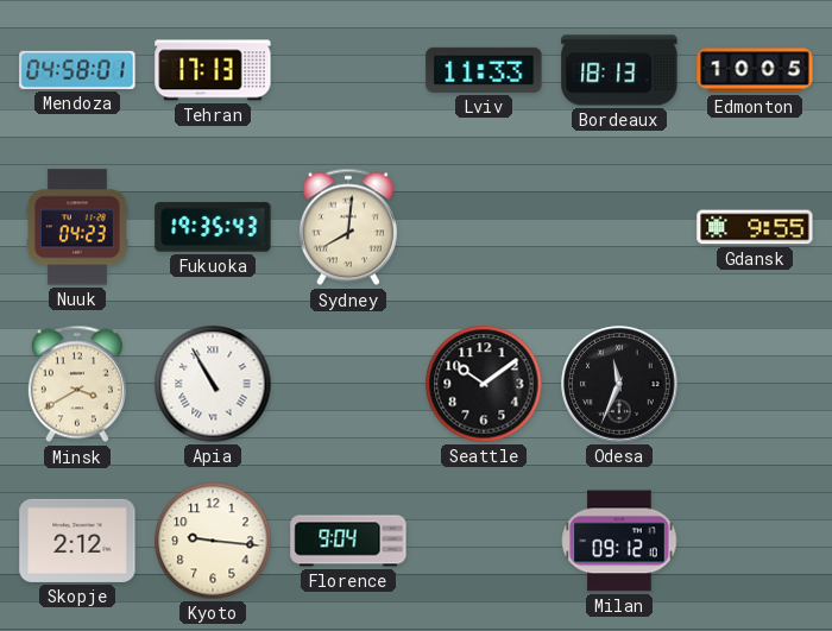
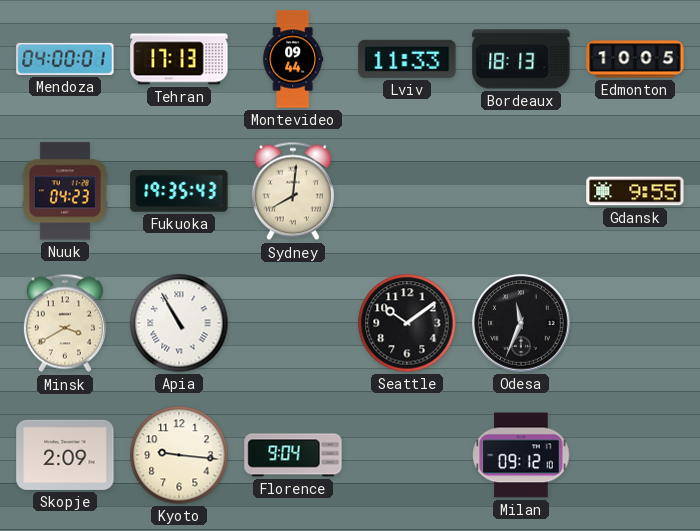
Mendoza: 04:58 -> 04:00
Montevideo: none -> 09:44
Skopje: 2:12 -> 2:09
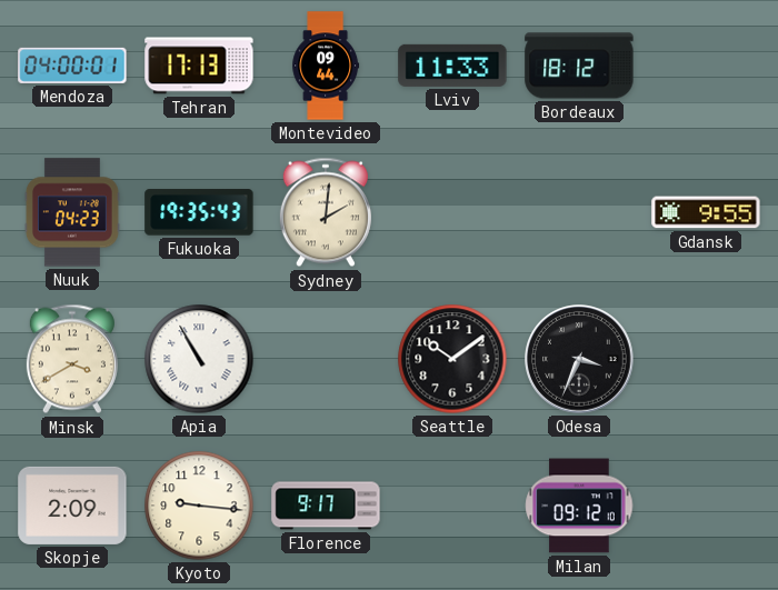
Bordeaux: 18:13 -> 18:12
Edmonton: 10:05 -> none
Sydney: 8:01 -> 2:01
Odesa: 11:34 -> 3:34
Florence: 9:04 -> 9:17
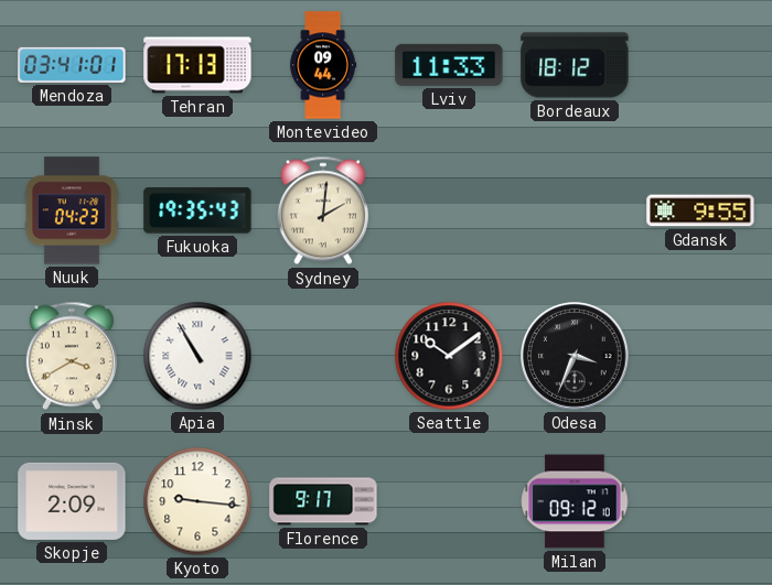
Mendoza: 04:00 -> 03:41
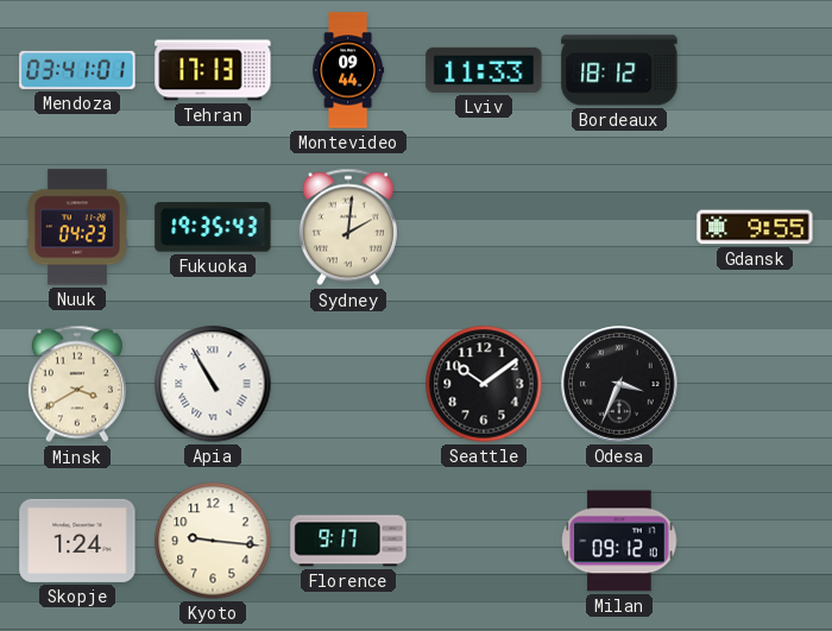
Skopje: 2:09 -> 1:24
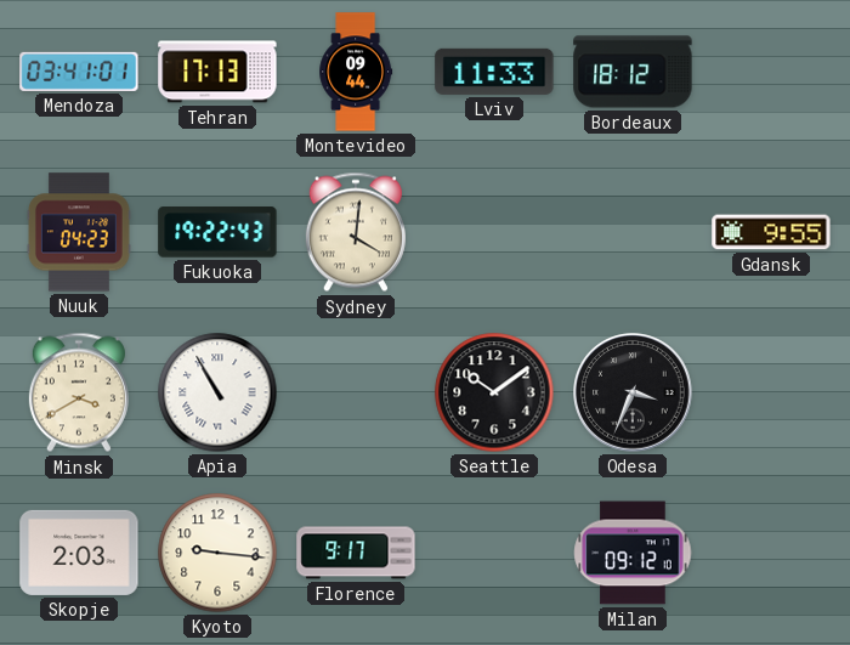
Fukuoka: 19:35 -> 19:22
Sydney: 2:01 -> 4:01
Skopje: 1:24 -> 2:03
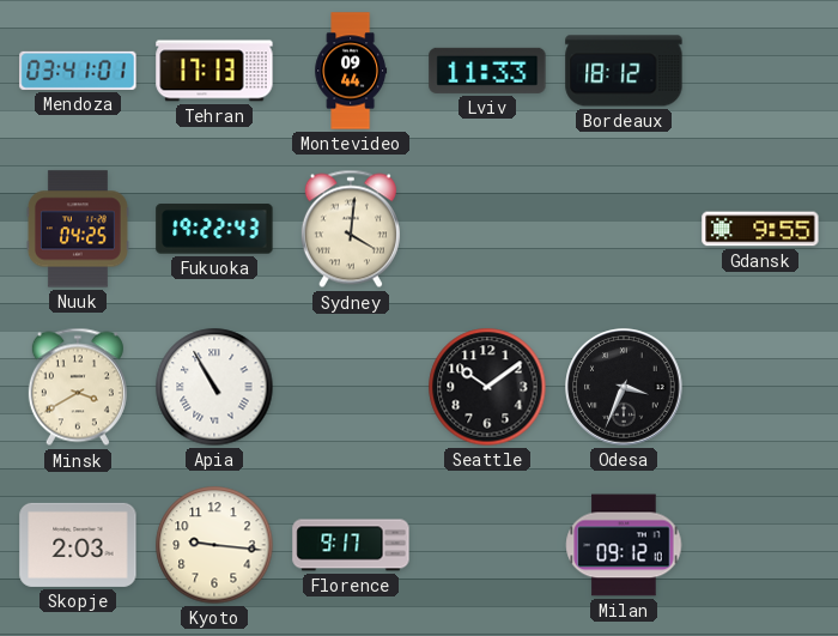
Nuuk: 04:23 -> 04:25
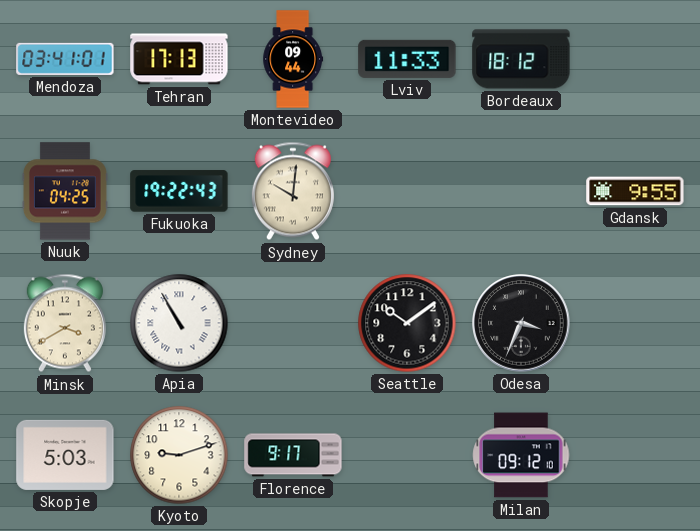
Sydney: 4:01 -> 10:01
Skopje: 2:03 -> 5:03
Kyoto: 9:16 -> 9:12
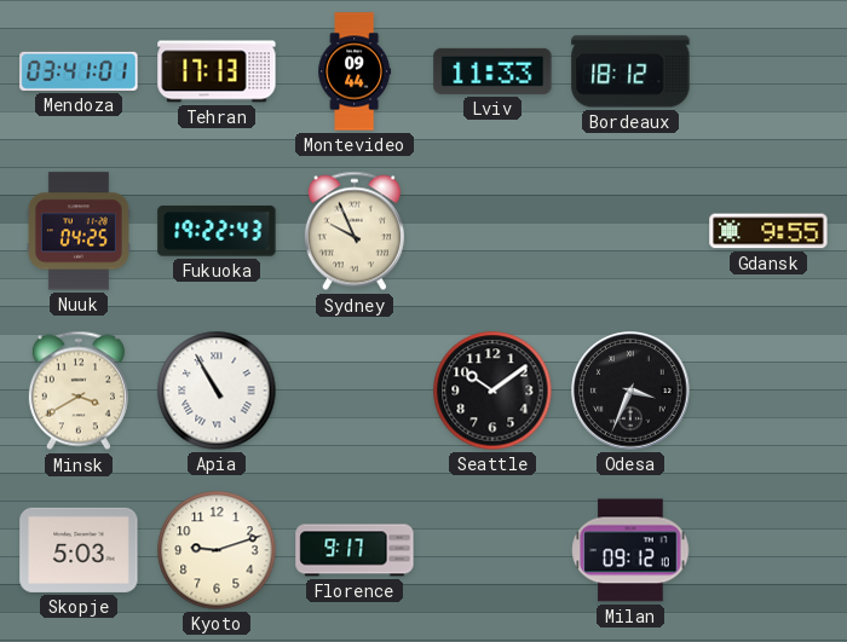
Sydney: 10:01 -> 9:56
